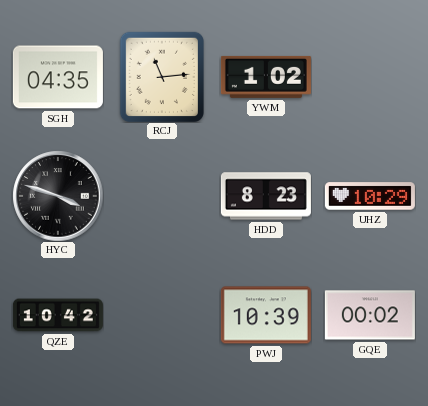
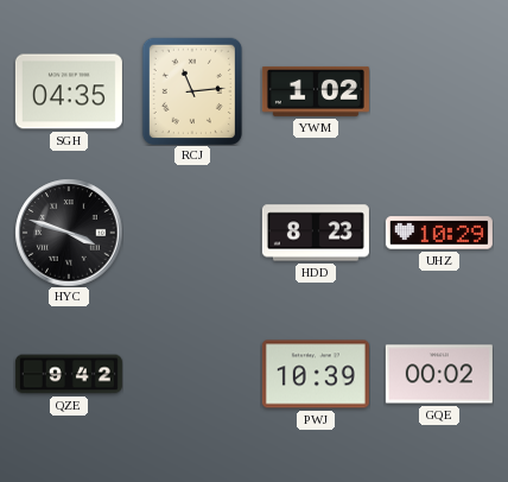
QZE: 10:42 -> 9:42
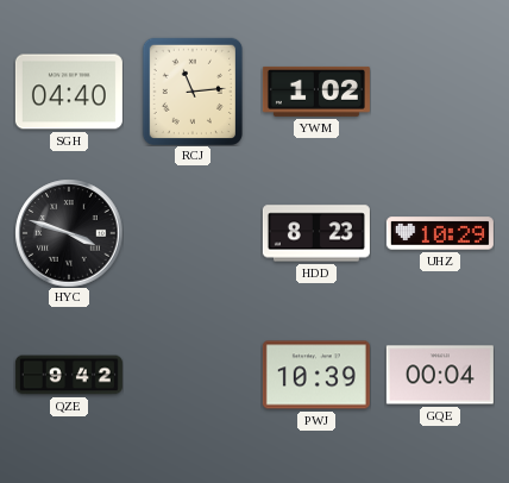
SGH: 04:35 -> 04:40
GQE: 00:02 -> 00:04
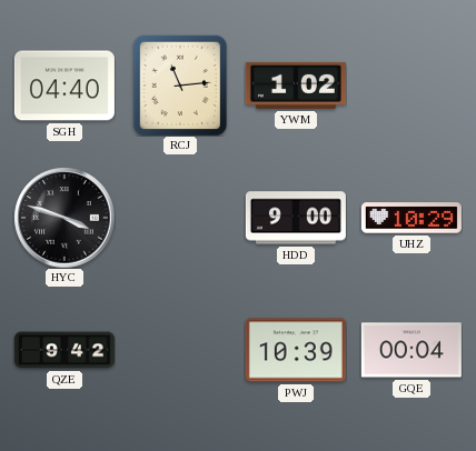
HDD: 8:23 -> 9:00
